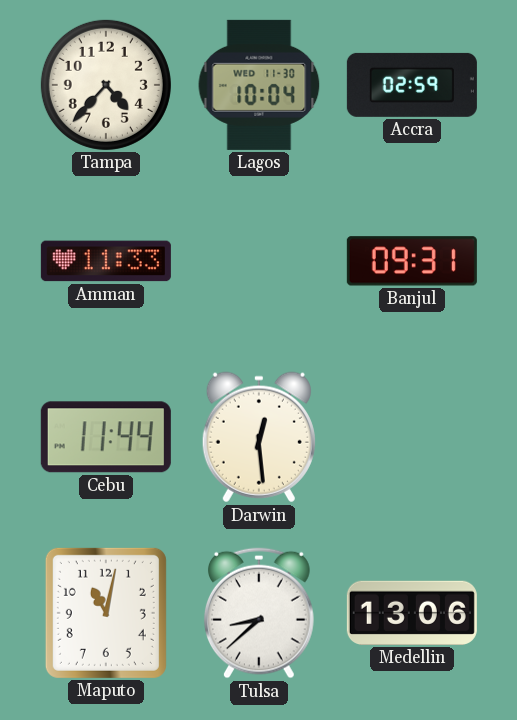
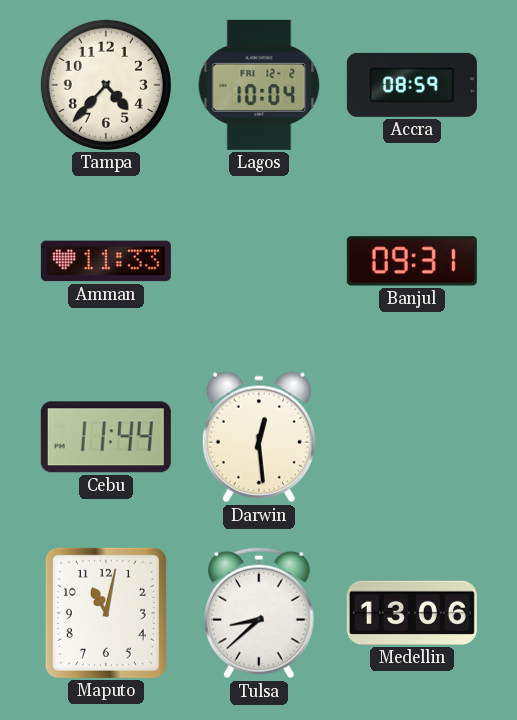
Lagos date: WED 11-30 -> FRI 12-2
Accra: 02:59 -> 08:59
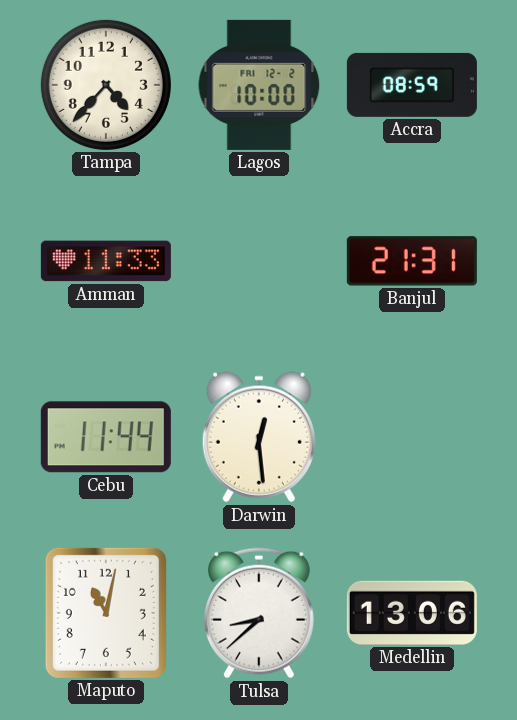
Lagos: 10:04 -> 10:00
Banjul: 09:31 -> 21:31
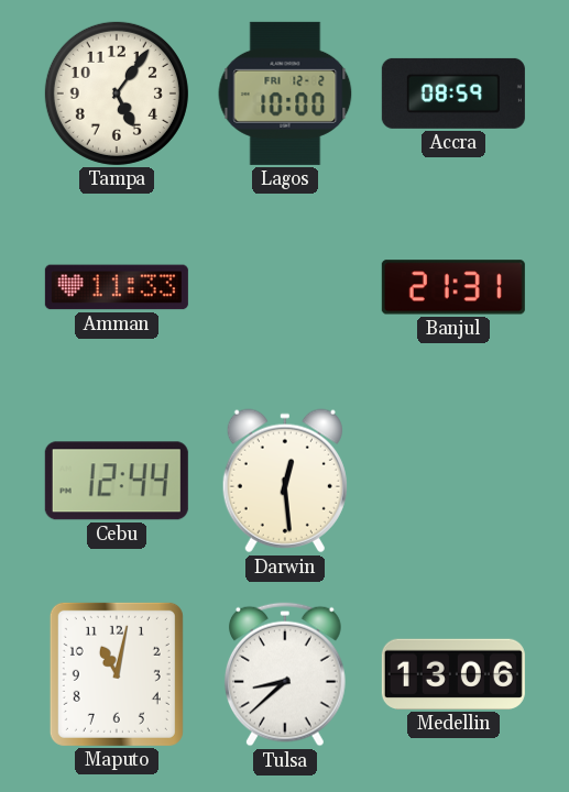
Tampa: 4:37 -> 5:06
Cebu: 11:44 -> 12:44
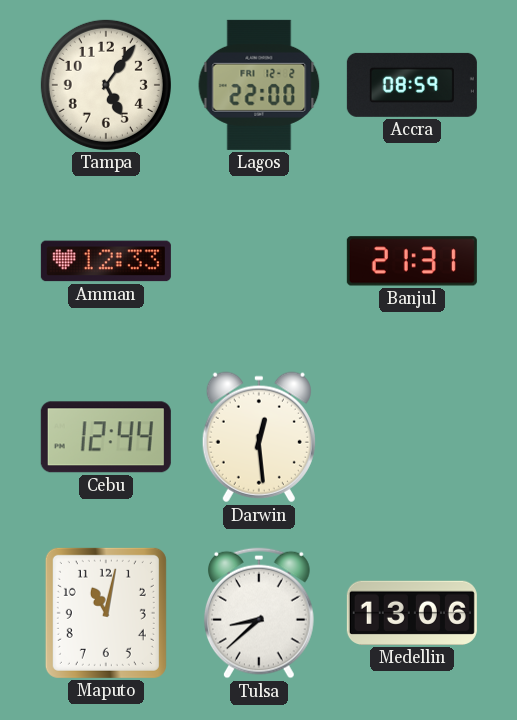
Lagos: 10:00 -> 22:00
Amman: 11:33 -> 12:33
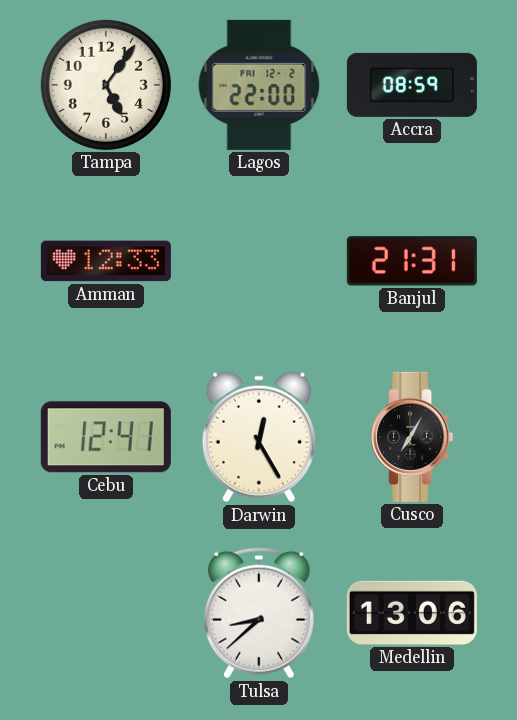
Cebu: 12:44 -> 12:41
Darwin: 12:29 -> 12:25
Cusco: none -> 7:05
Maputo: 11:02 -> none
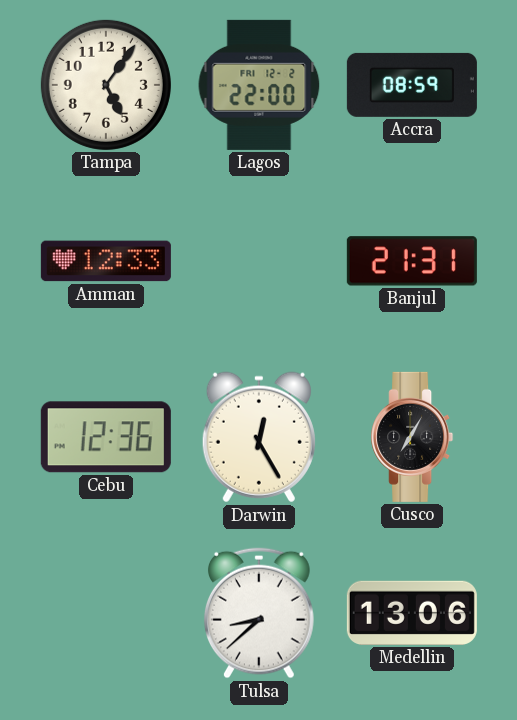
Cebu: 12:41 -> 12:36
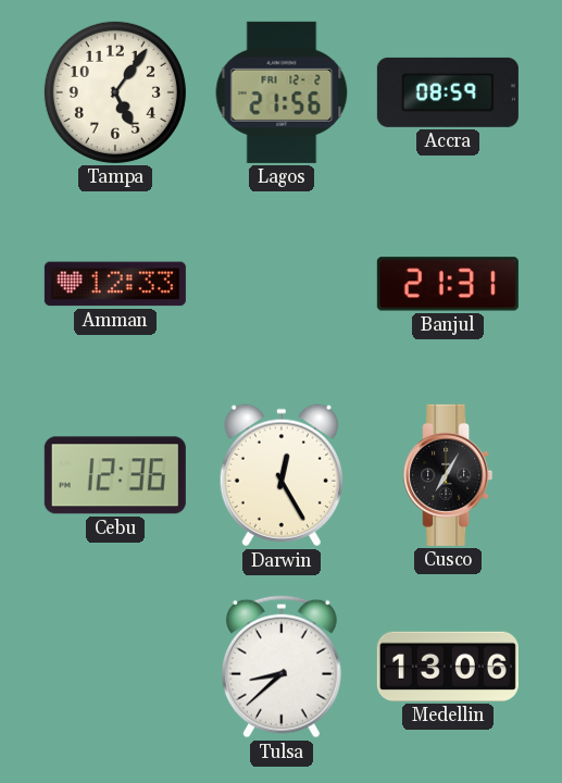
Lagos: 22:00 -> 21:56
